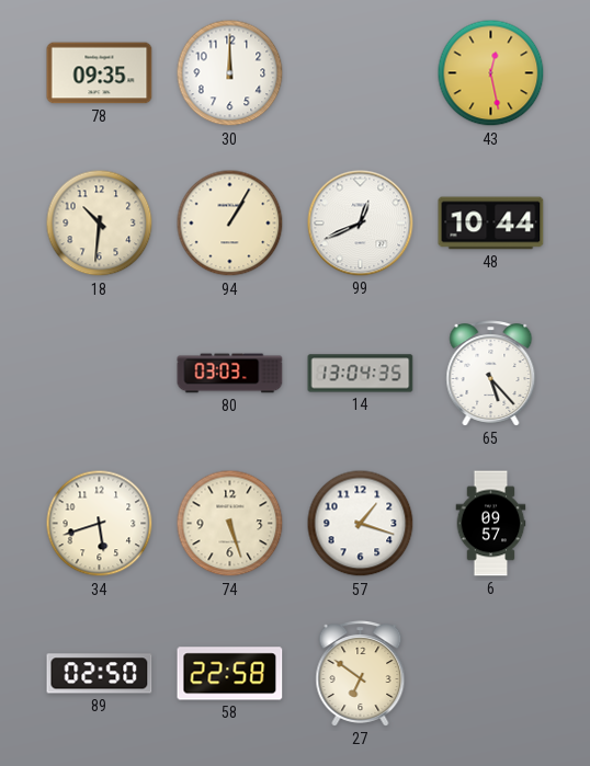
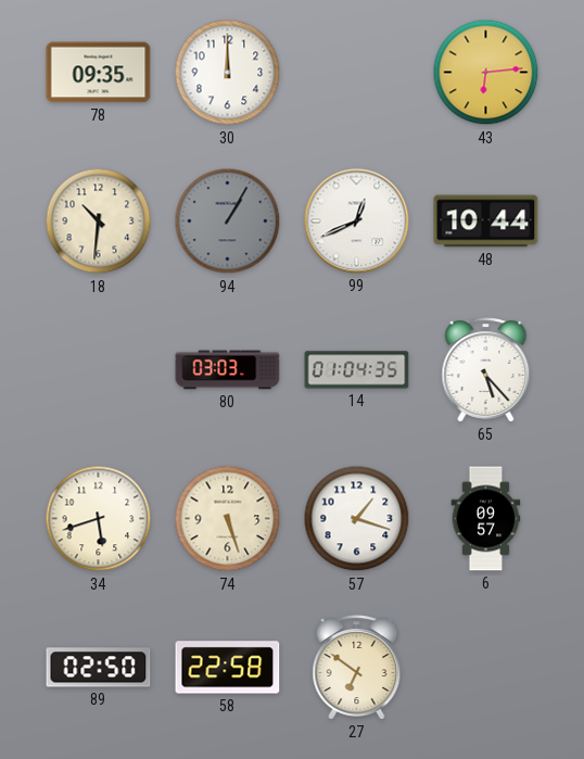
43: 12:28 -> 6:14
94 dial: cream -> grey
14: 13:04 -> 01:04
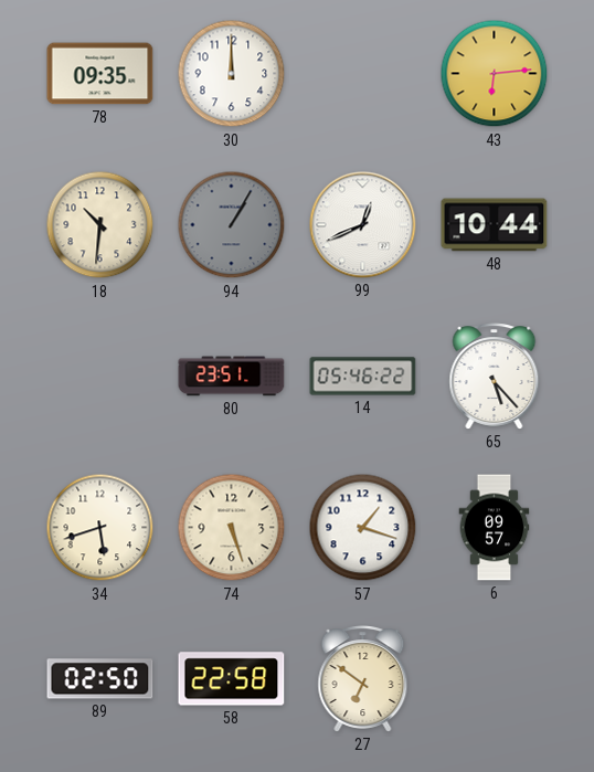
80: 03:03 -> 23:51
14: 01:04 -> 05:46
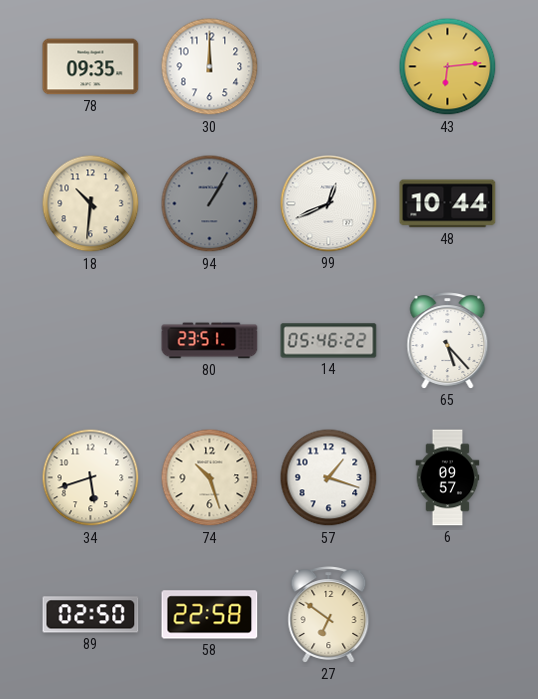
74: 5:27 -> 10:27
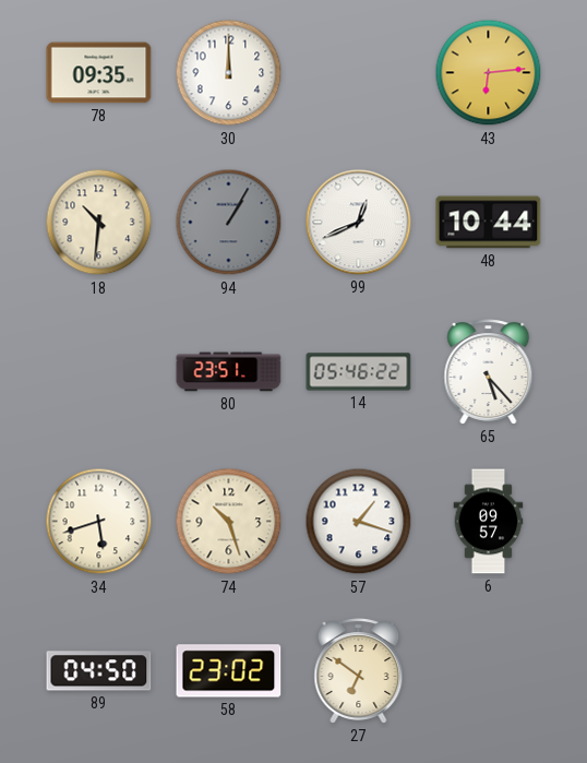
89: 02:50 -> 04:50
58: 22:58 -> 23:02
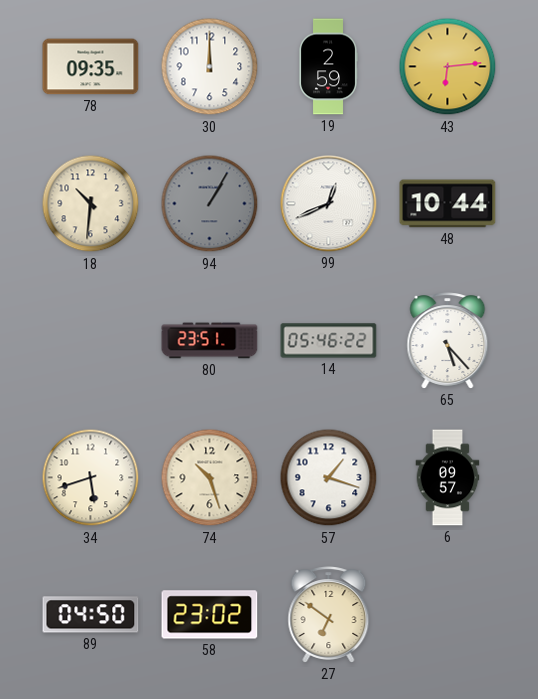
19: none -> 2:59
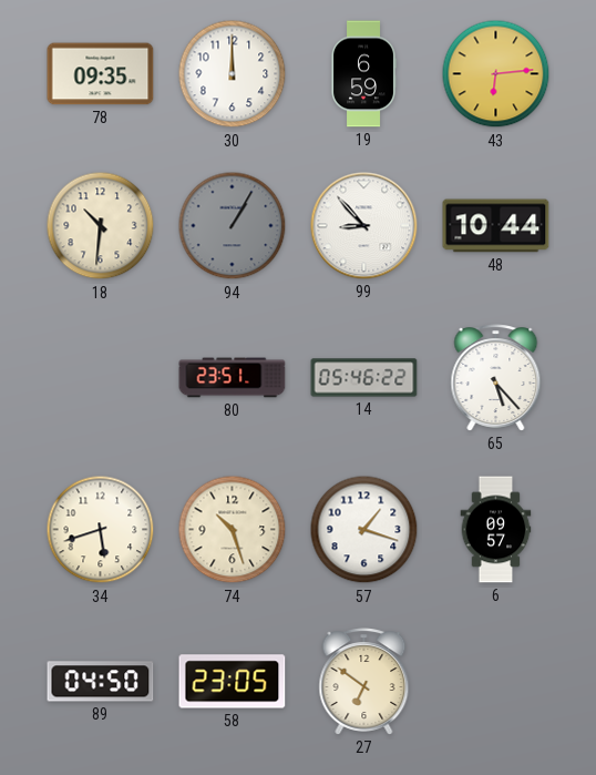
19: 2:59 -> 6:59
99: 12:41 -> 8:53
58: 23:02 -> 23:05
